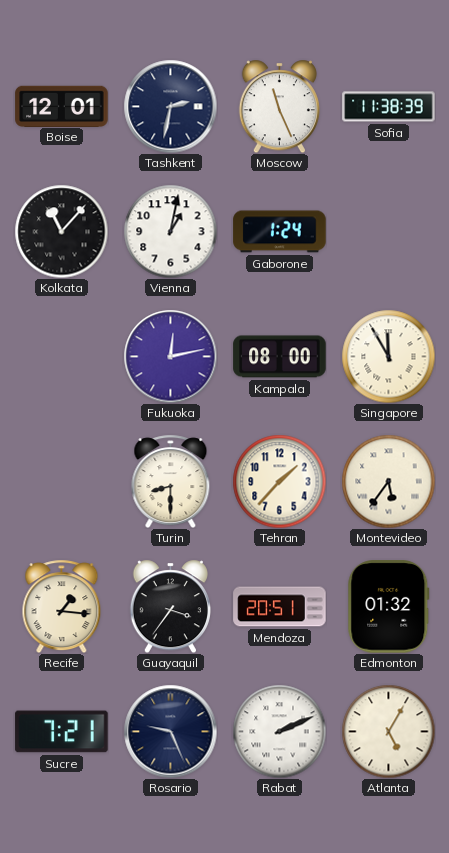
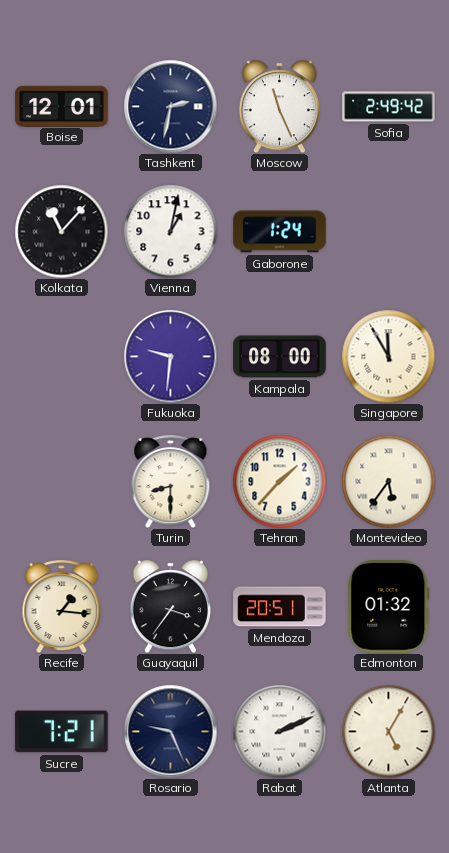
Sofia: 11:38 -> 2:49
Fukuoka: 12:13 -> 9:31
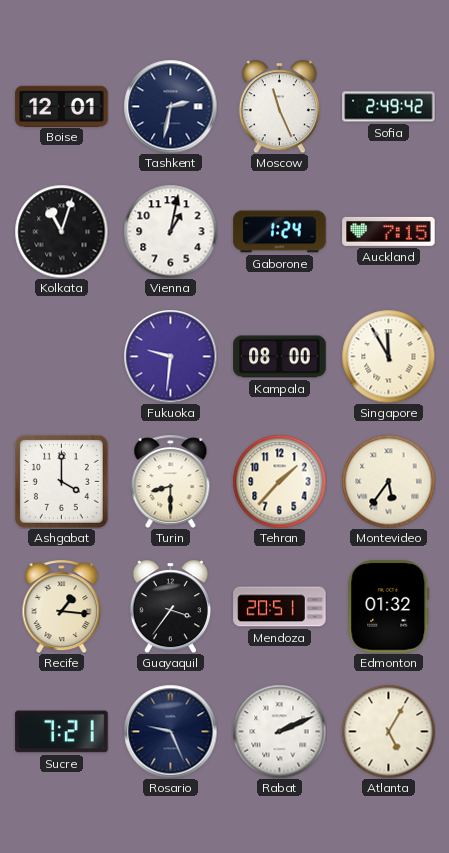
Kolkata: 11:07 -> 11:03
Auckland: none -> 7:15
Ashgabat: none -> 4:00
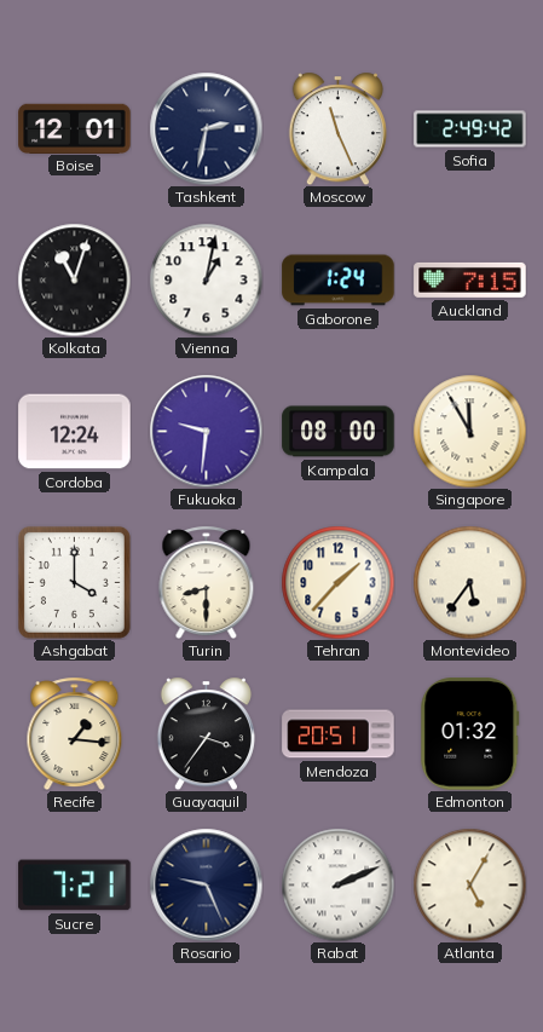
Cordoba: none -> 12:24
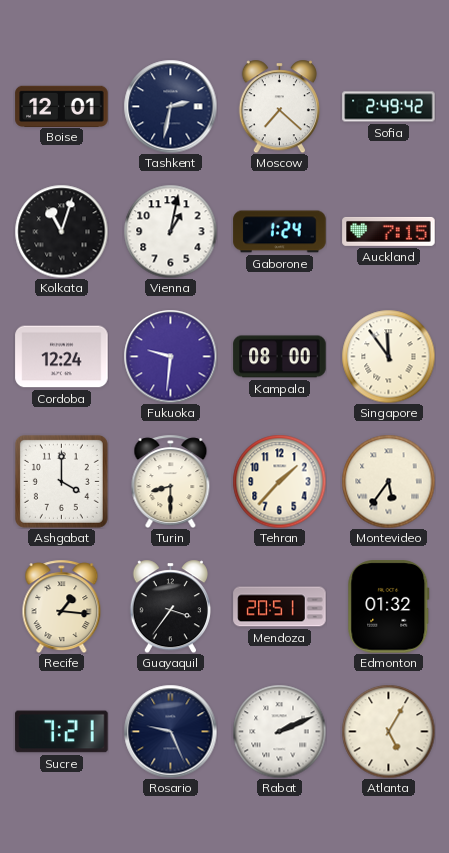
Moscow: 11:26 -> 7:22
Singapore: 11:55 -> 11:54
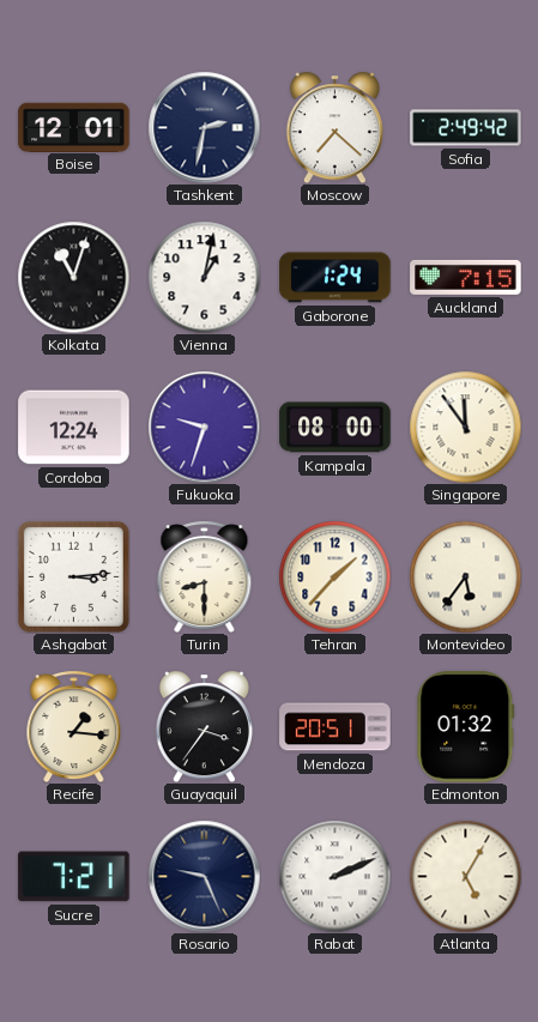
Fukuoka: 9:31 -> 9:33
Ashgabat: 4:00 -> 3:14
